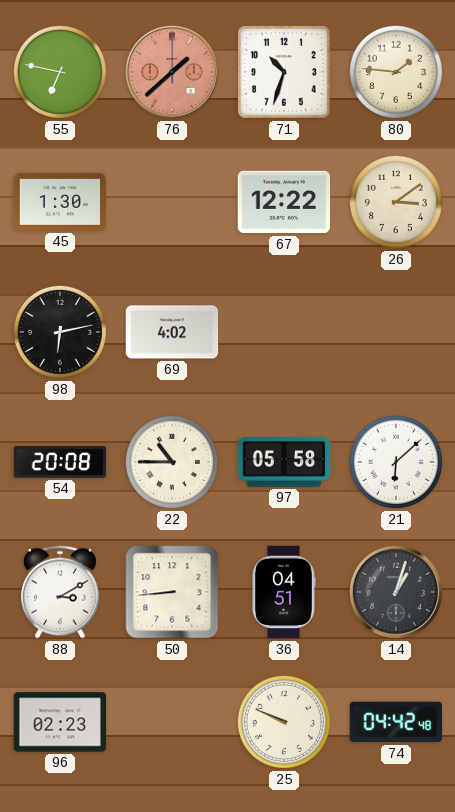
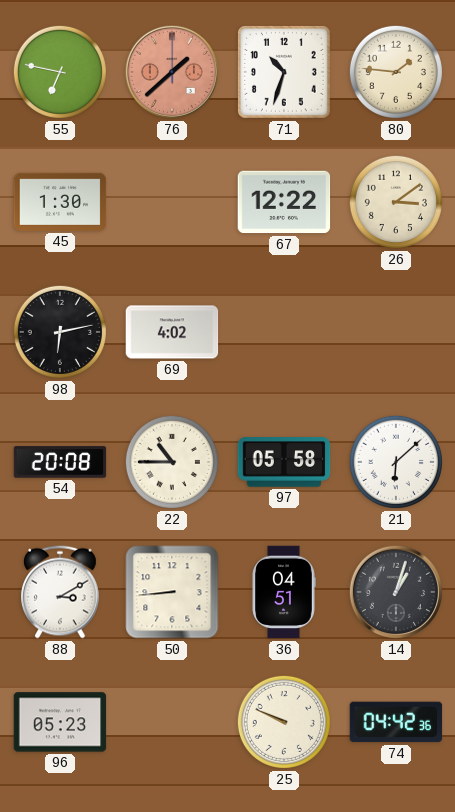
96: 02:23 -> 05:23
74: 04:42:48 -> 04:42:36
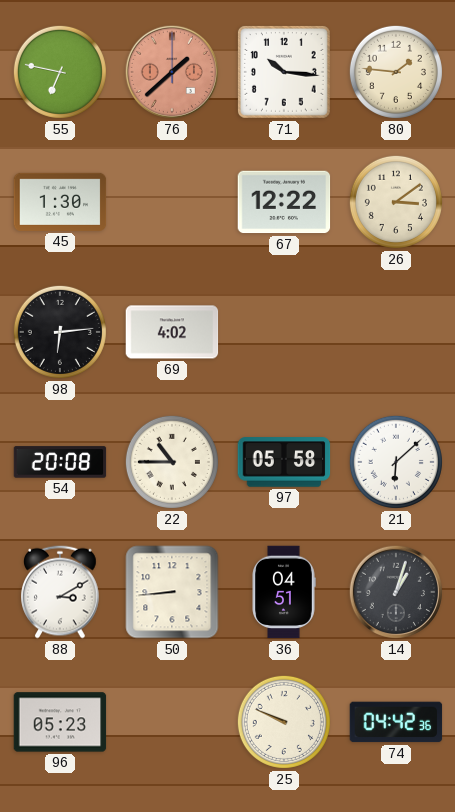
71: 10:33 -> 10:16
98: 6:13 -> 6:14
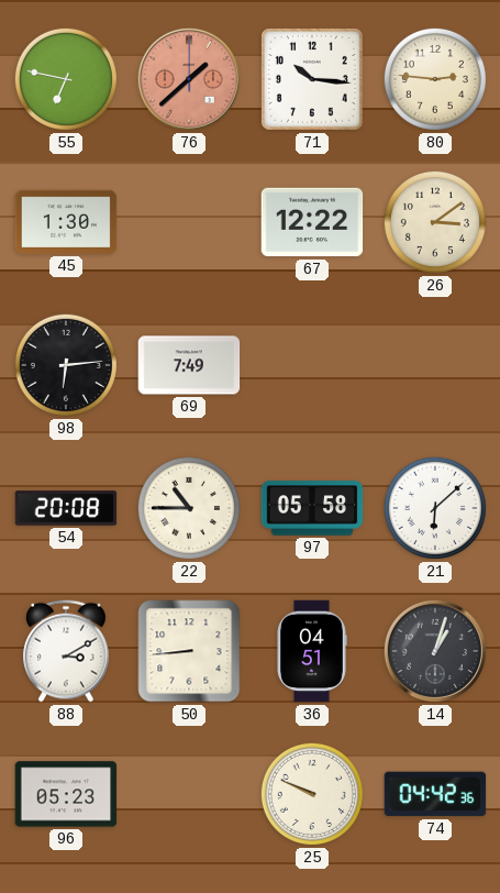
80: 1:46 -> 2:46
69: 4:02 -> 7:49
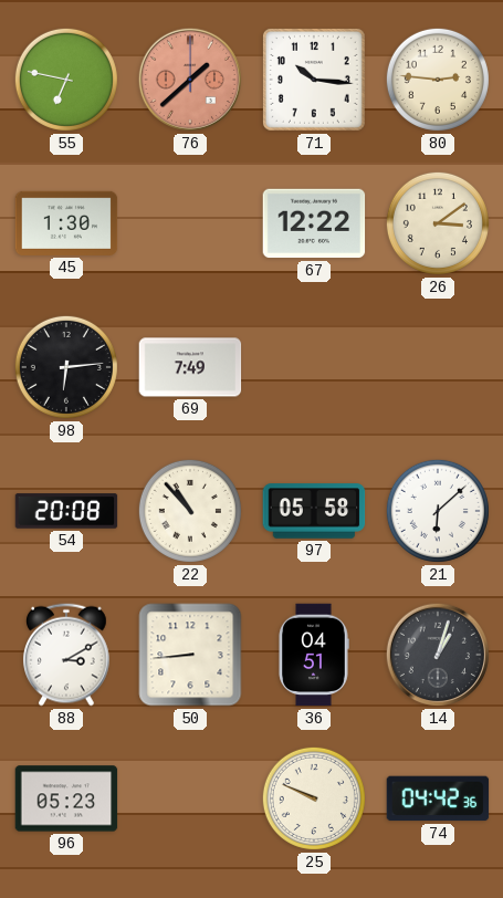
22: 10:45 -> 10:53
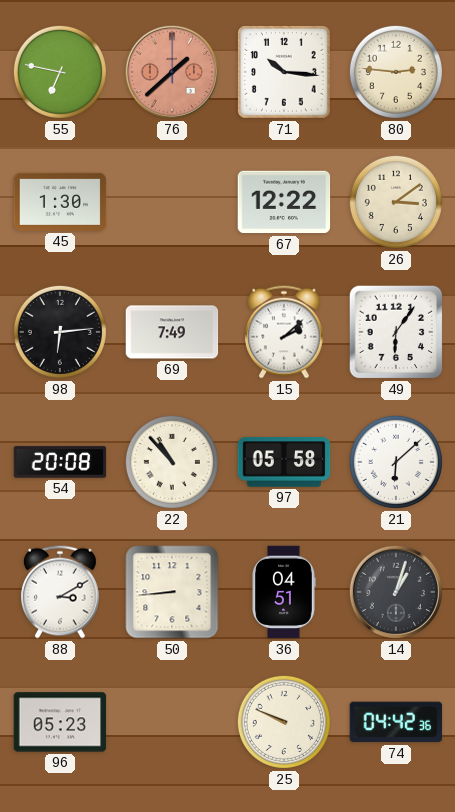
15: none -> 2:08
49: none -> 6:06
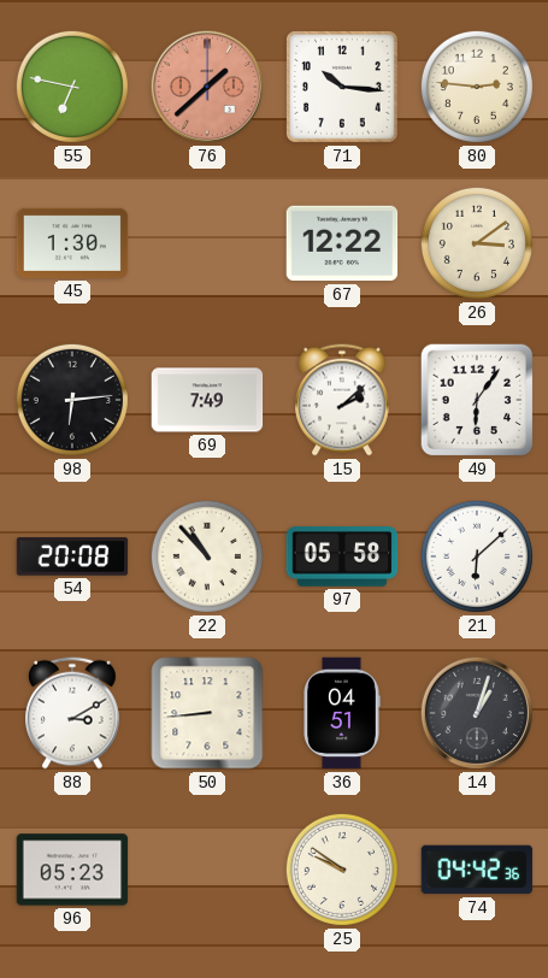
25: 9:49 -> 9:51
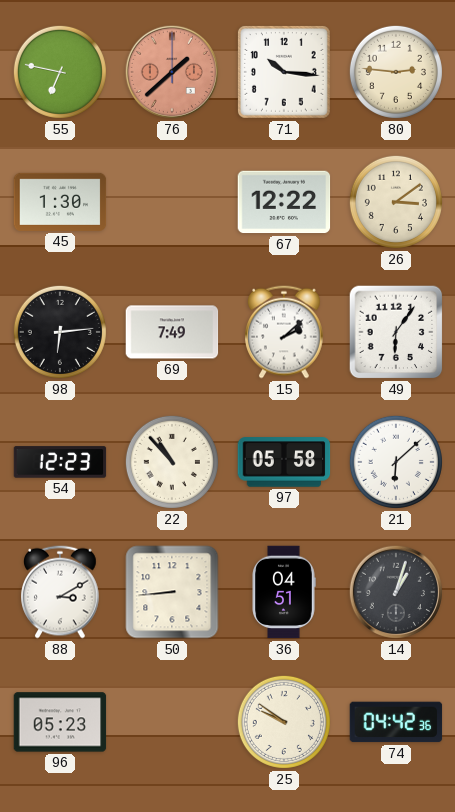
54: 20:08 -> 12:23
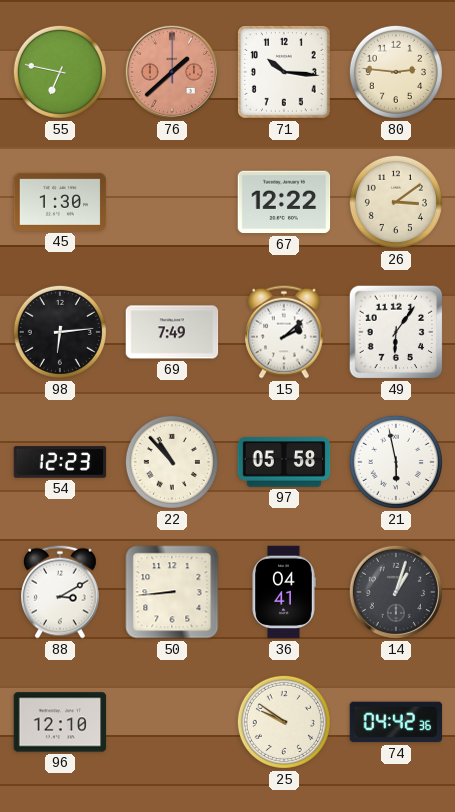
21: 6:08 -> 5:58
36: 04:51 -> 04:41
96: 05:23 -> 12:10
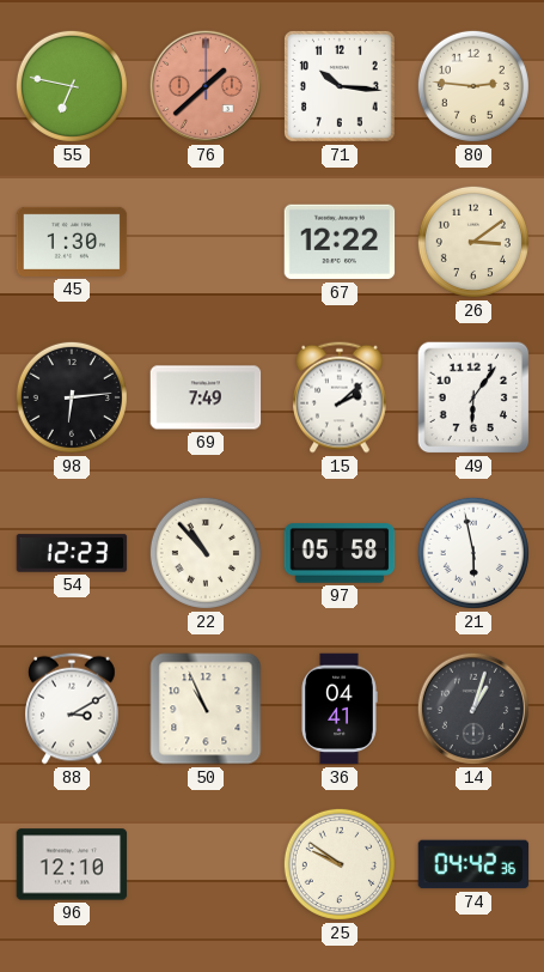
50: 8:44 -> 10:56
